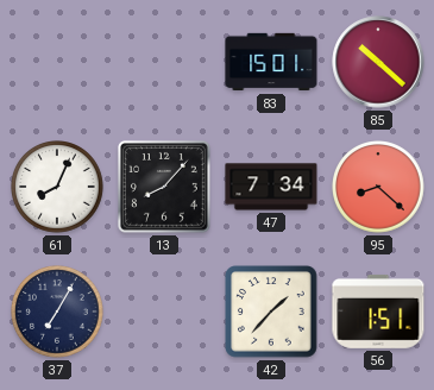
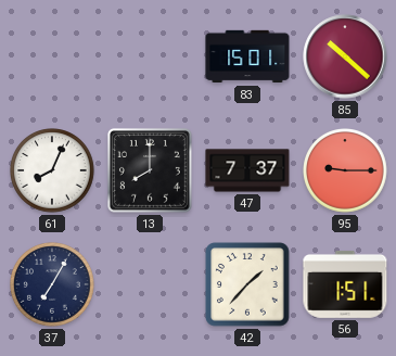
13: 8:07 -> 8:00
47: 7:34 -> 7:37
95: 8:22 -> 9:15
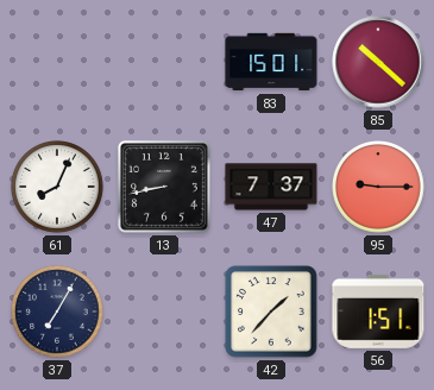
13: 8:00 -> 8:43
